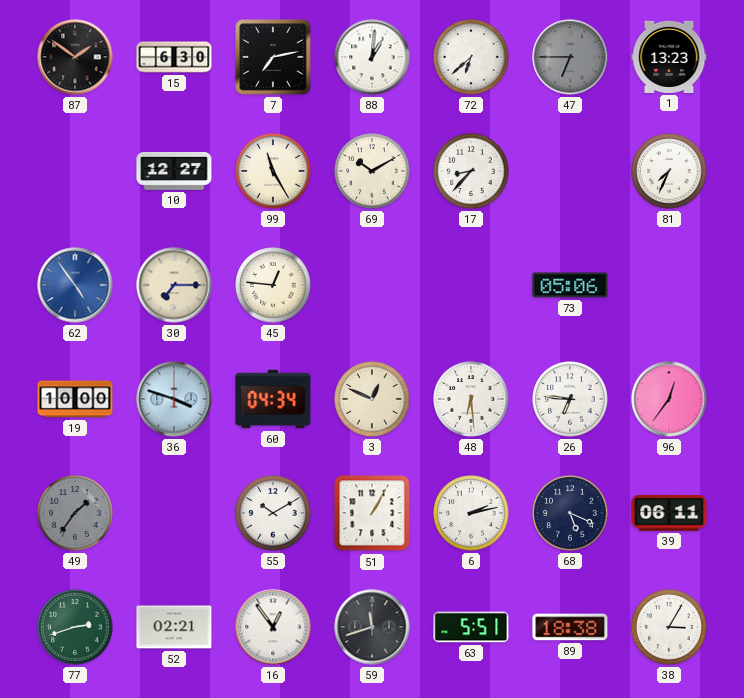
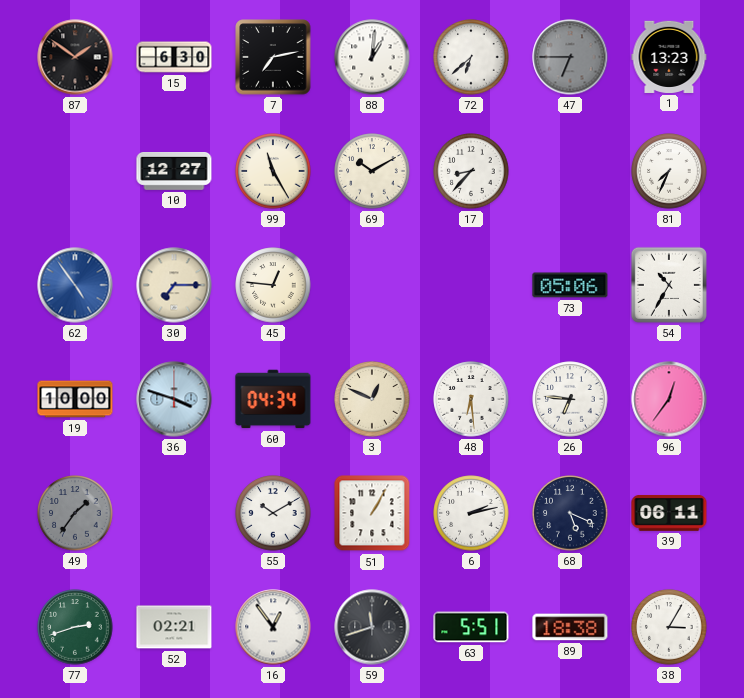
54: none -> 10:35
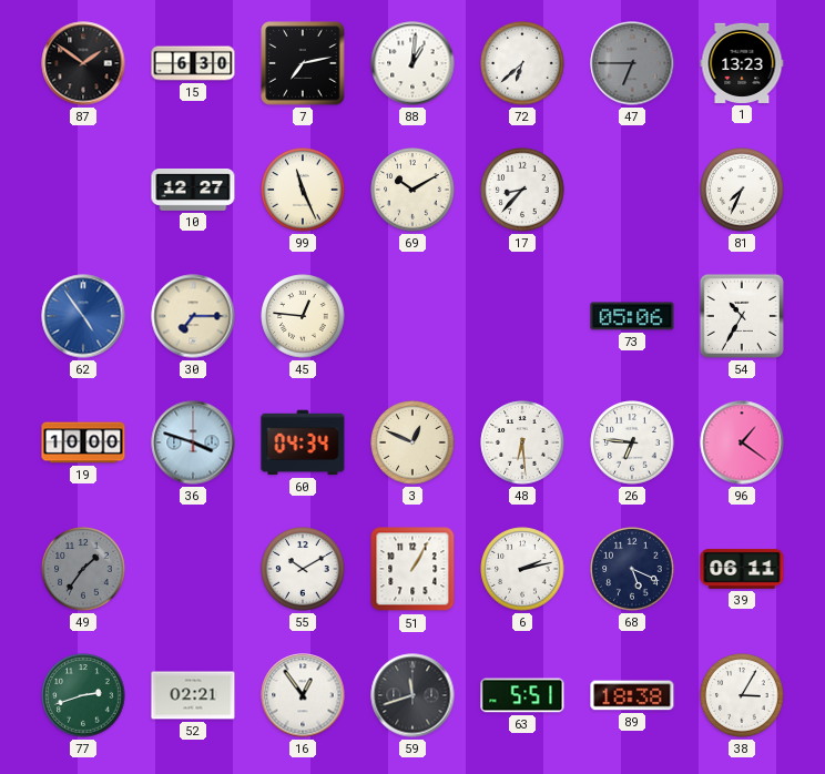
99: 11:25 -> 11:26
96: 12:36 -> 1:21
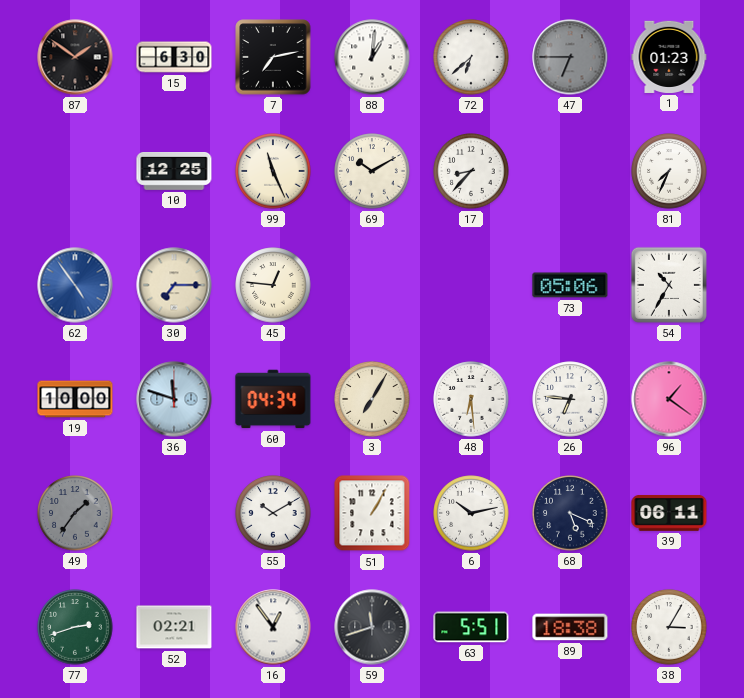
1: 13:23 -> 01:23
10: 12:27 -> 12:25
36: 3:48 -> 11:48
3: 12:49 -> 7:05
6: 2:13 -> 10:13
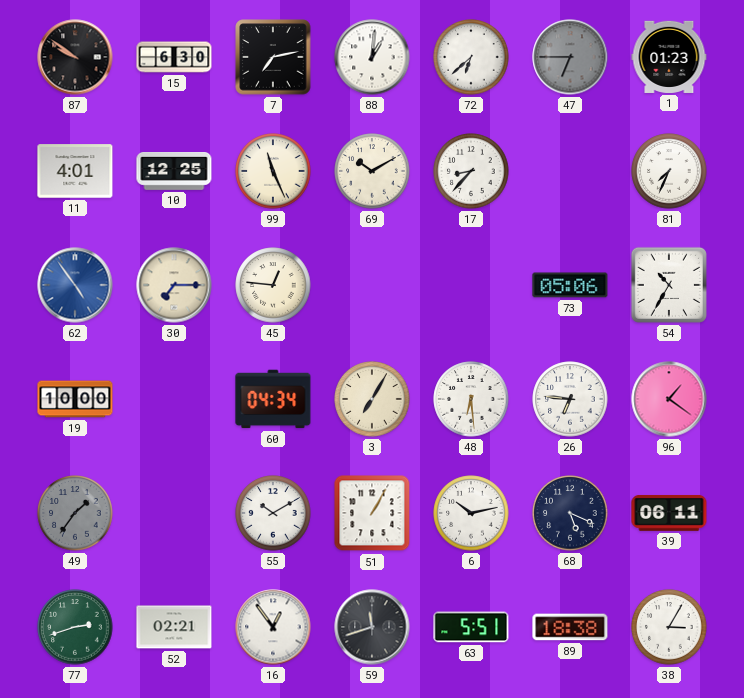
87: 1:51 -> 9:51
11: none -> 4:01
36: 11:48 -> none
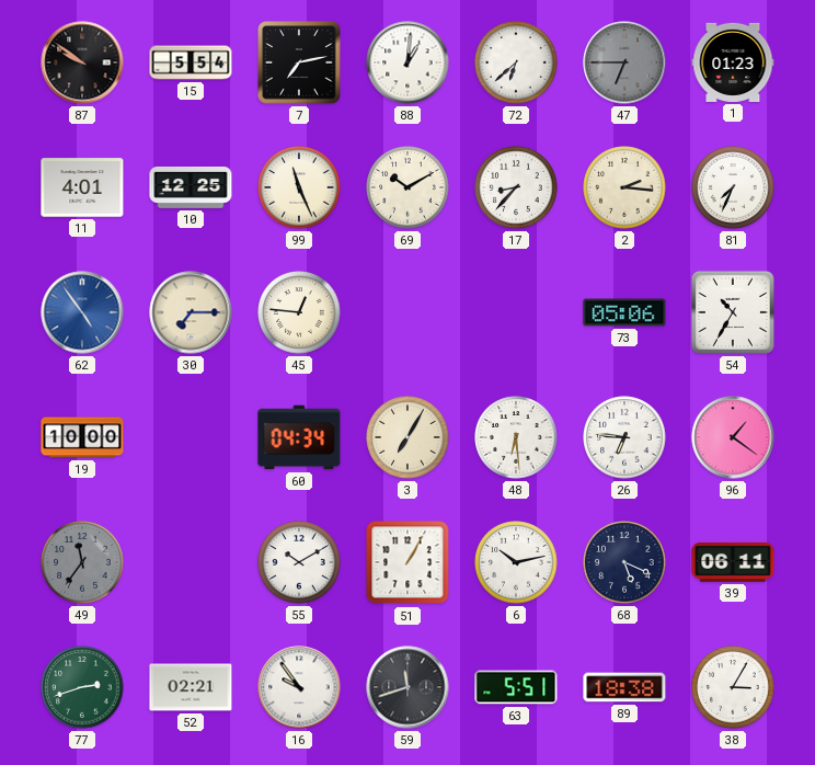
15: 6:30 -> 5:54
2: none -> 2:16
49: 1:36 -> 11:36
16: 12:54 -> 9:54
